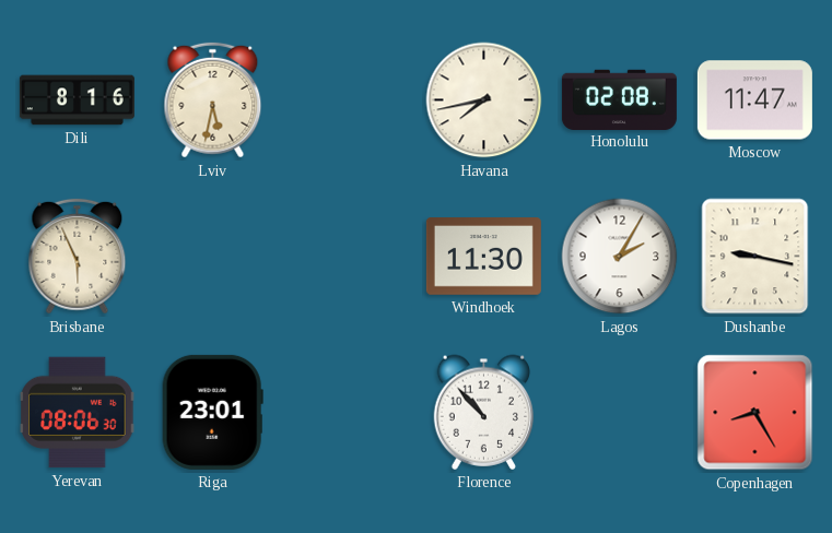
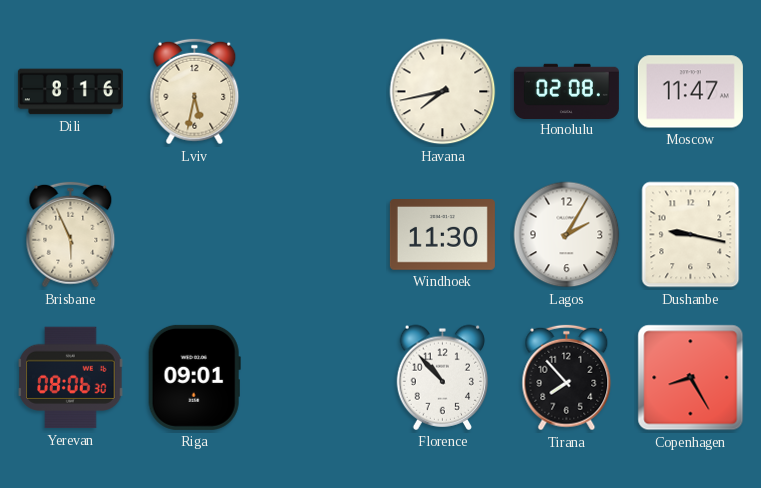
Riga: 23:01 -> 09:01
Tirana: none -> 7:53
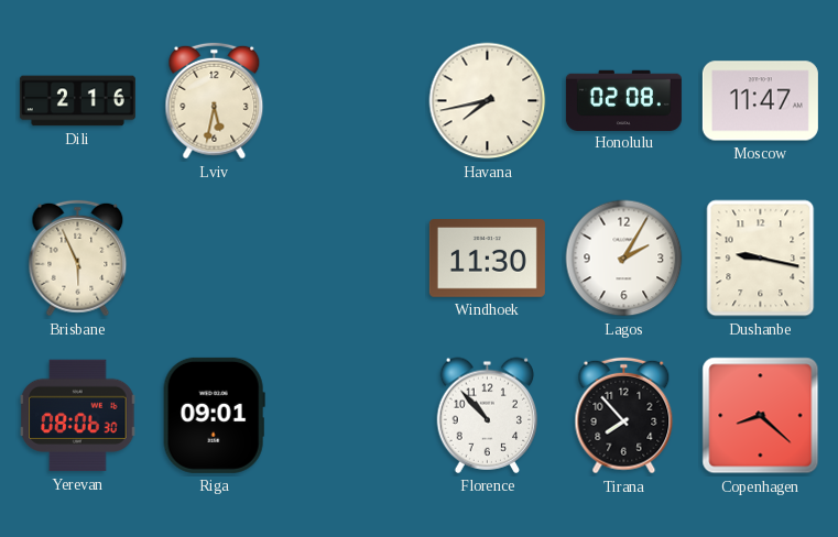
Dili: 8:16 -> 2:16
Copenhagen: 8:25 -> 8:22
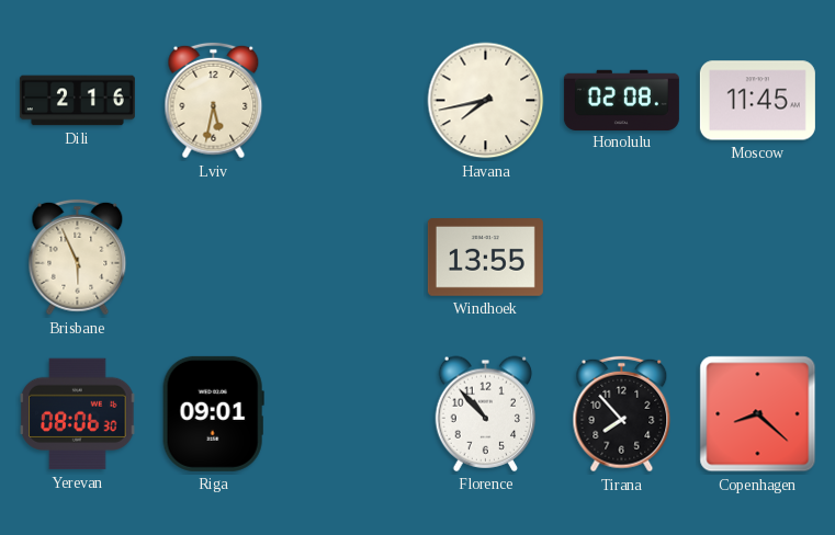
Moscow: 11:47 -> 11:45
Windhoek: 11:30 -> 13:55
Lagos: 2:05 -> none
Dushanbe: 9:17 -> none
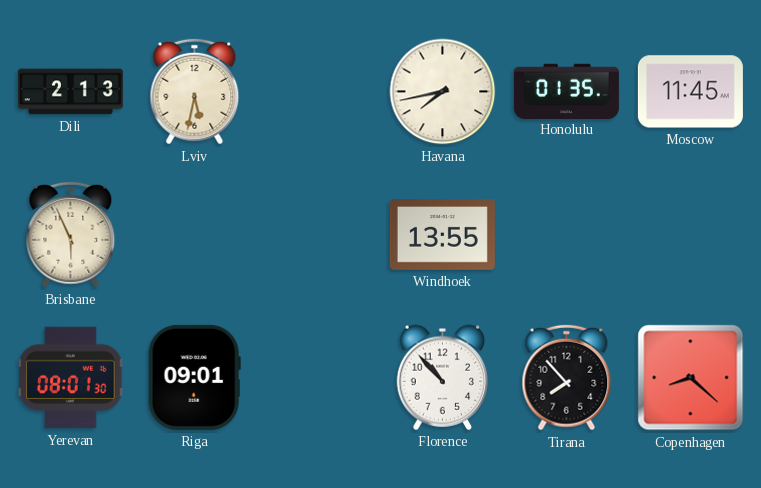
Dili: 2:16 -> 2:13
Honolulu: 02:08 -> 01:35
Yerevan: 08:06 -> 08:01
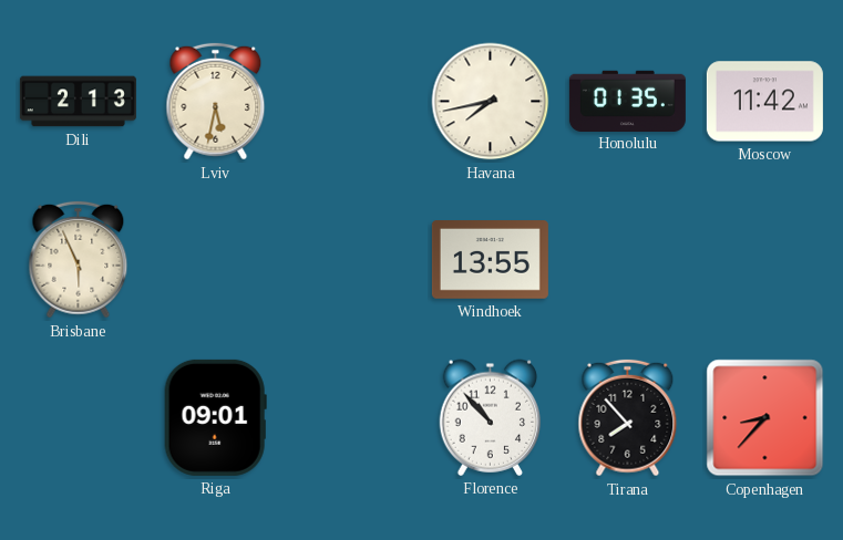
Moscow: 11:45 -> 11:42
Yerevan: 08:01 -> none
Copenhagen: 8:22 -> 8:37
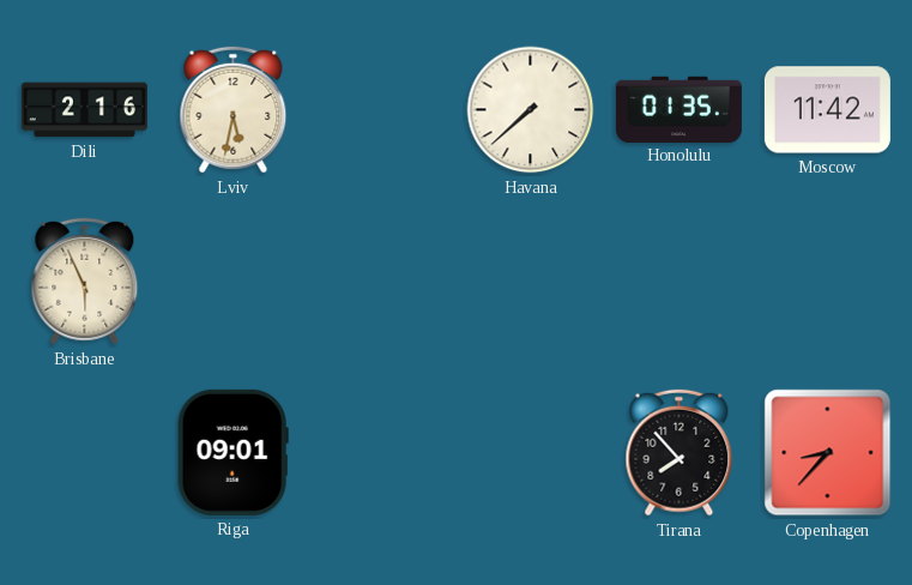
Dili: 2:13 -> 2:16
Havana: 7:43 -> 7:38
Windhoek: 13:55 -> none
Florence: 10:53 -> none
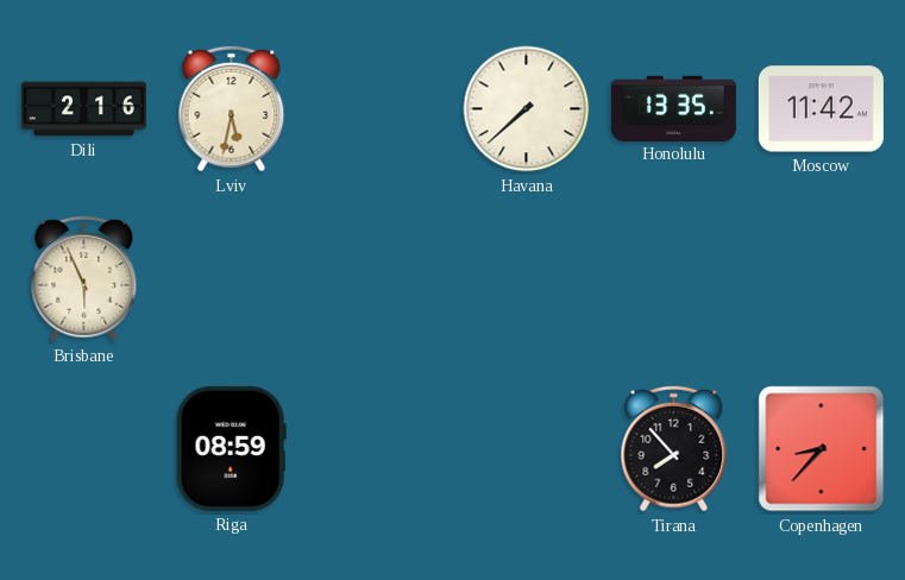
Honolulu: 01:35 -> 13:35
Riga: 09:01 -> 08:59
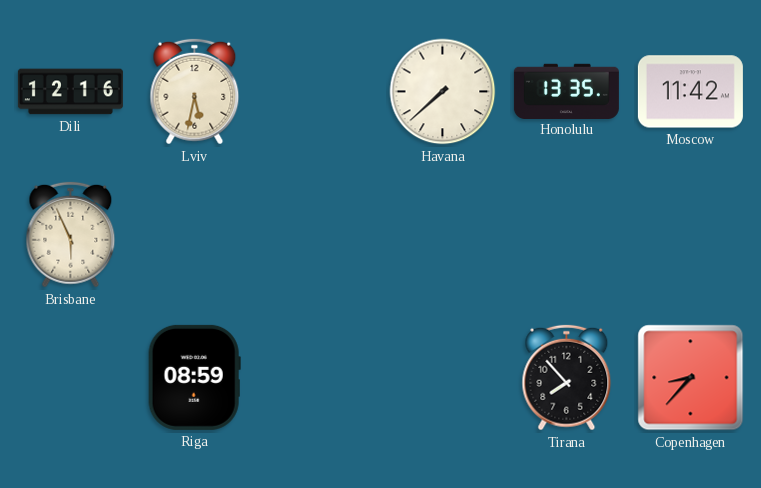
Dili: 2:16 -> 12:16
